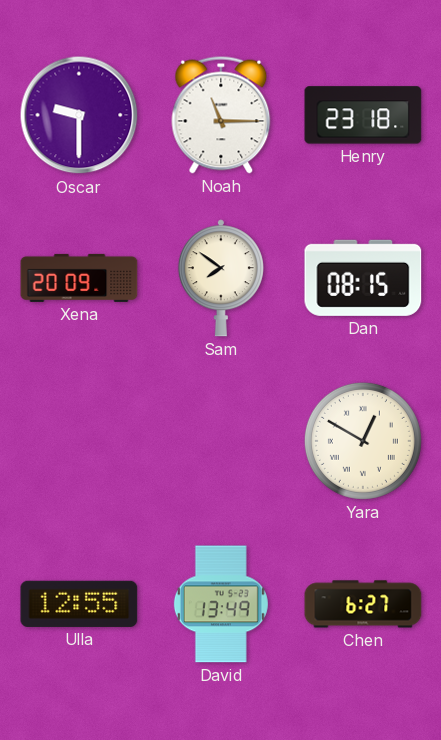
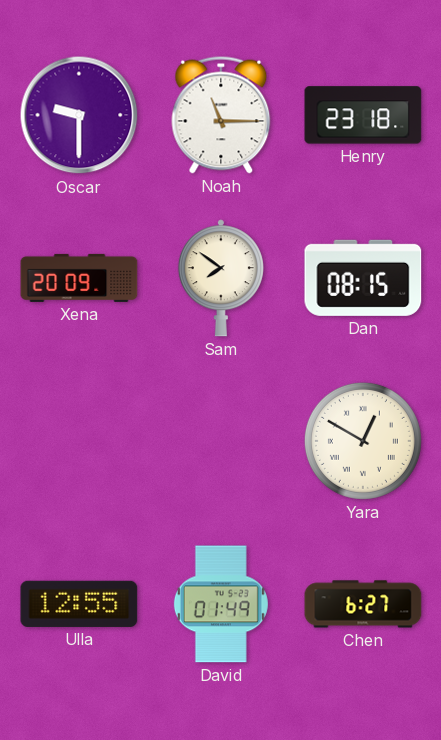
David: 13:49 -> 01:49
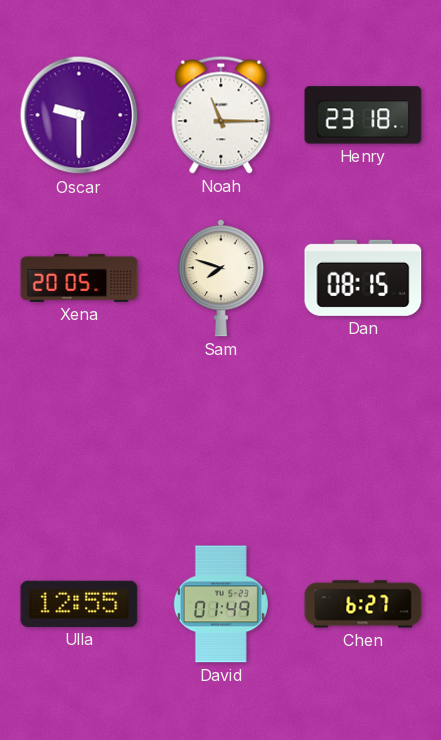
Xena: 20:09 -> 20:05
Sam: 7:51 -> 7:48
Yara: 12:50 -> none
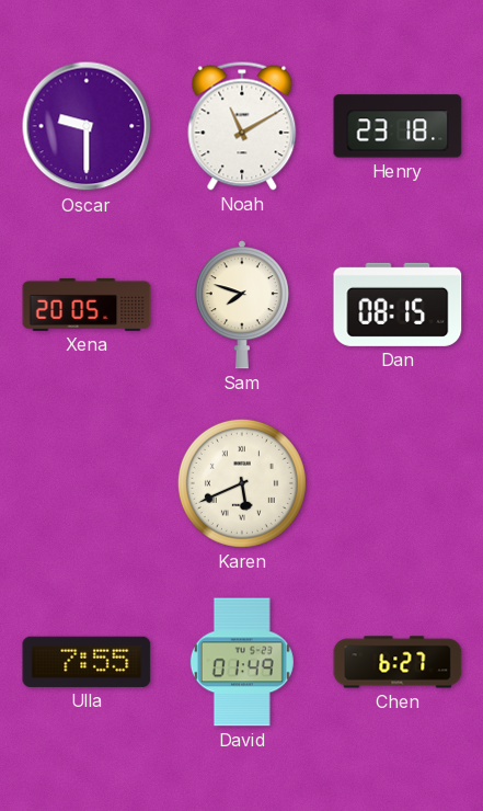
Noah: 11:15 -> 11:10
Karen: none -> 5:41
Ulla: 12:55 -> 7:55
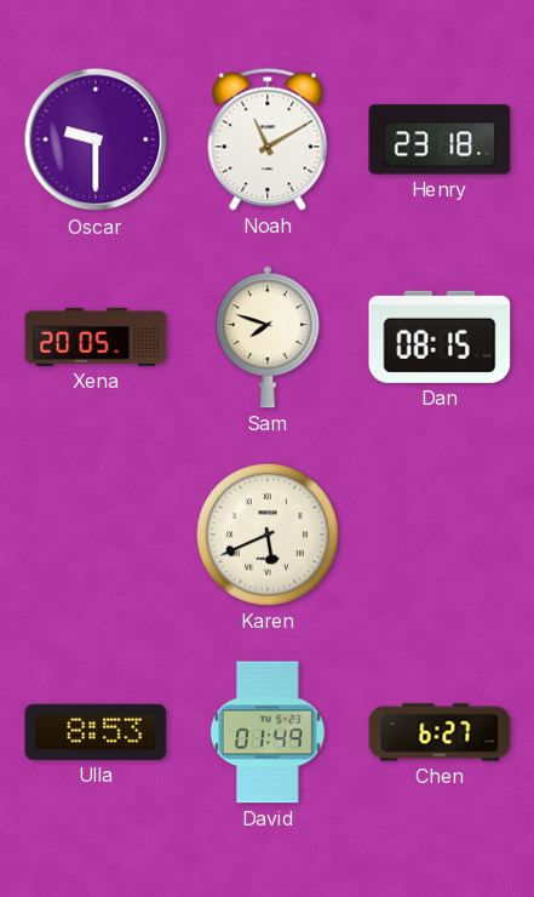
Ulla: 7:55 -> 8:53
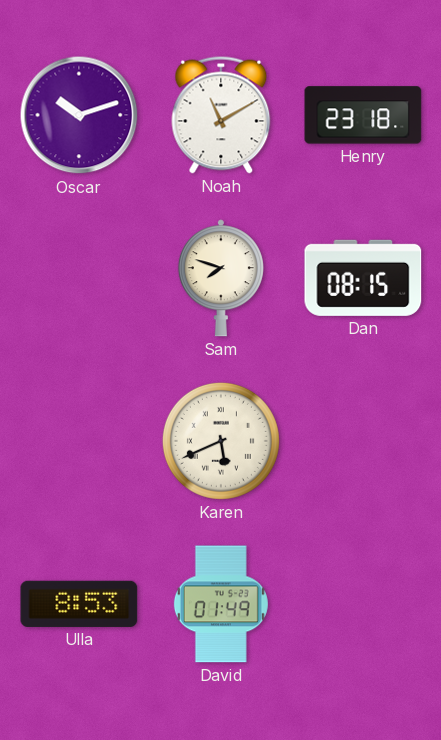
Oscar: 9:30 -> 10:12
Xena: 20:05 -> none
Chen: 6:27 -> none
